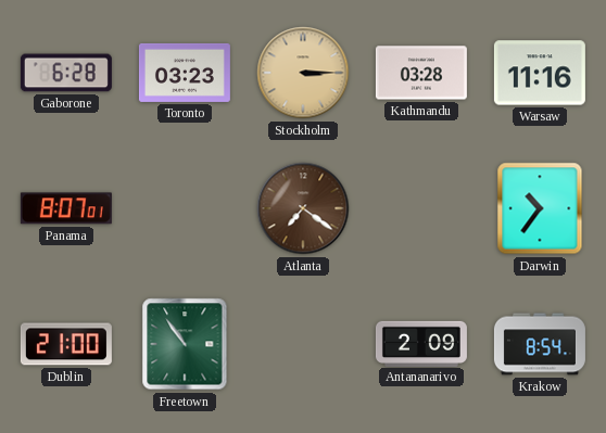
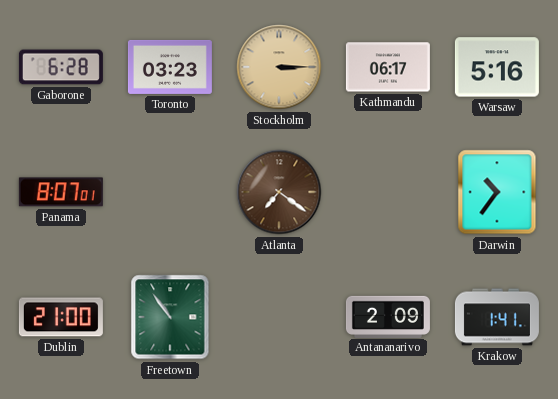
Kathmandu: 03:28 -> 06:17
Warsaw: 11:16 -> 5:16
Krakow: 8:54 -> 1:41
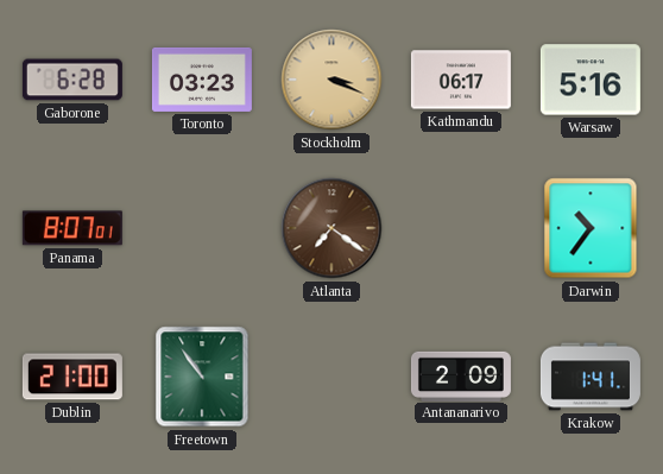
Stockholm: 3:15 -> 3:19
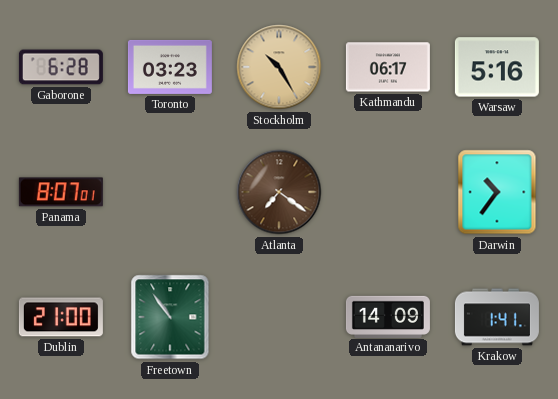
Stockholm: 3:19 -> 10:25
Antananarivo: 2:09 -> 14:09
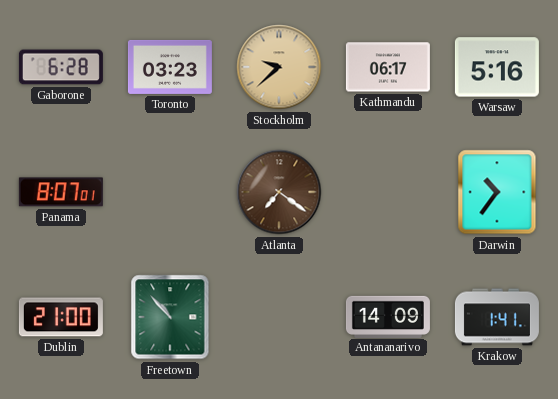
Stockholm: 10:25 -> 9:38
Freetown: 10:54 -> 10:53
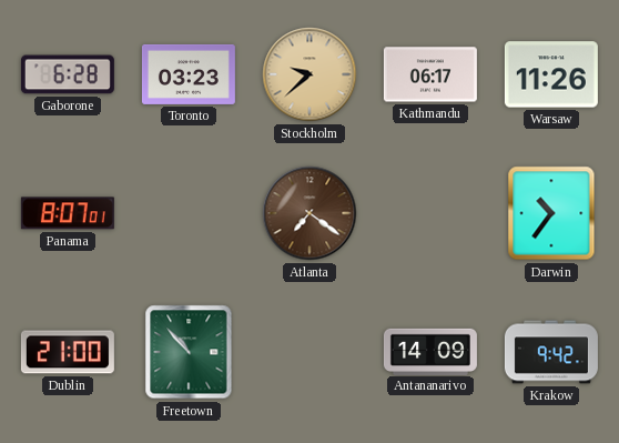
Warsaw: 5:16 -> 11:26
Krakow: 1:41 -> 9:42
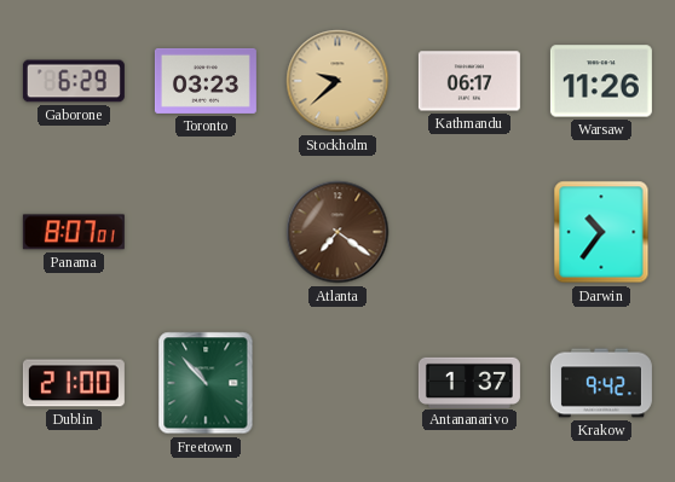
Gaborone: 6:28 -> 6:29
Antananarivo: 14:09 -> 1:37
